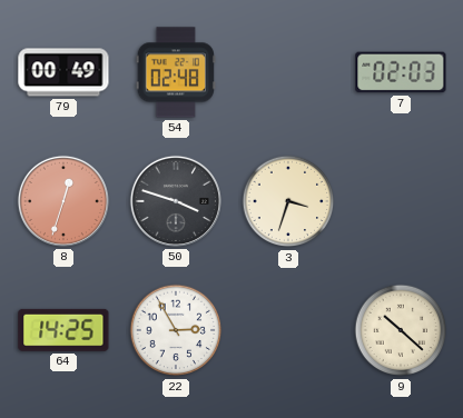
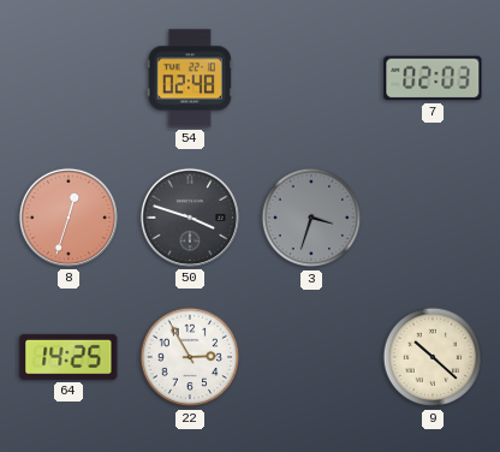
79: 00:49 -> none
3 dial: cream -> grey
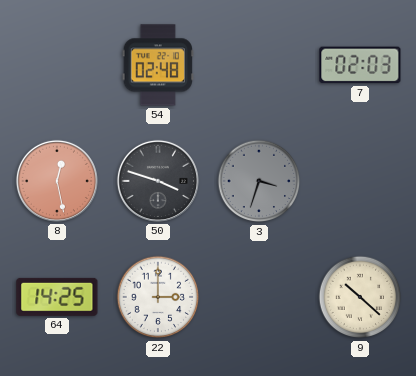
8: 12:33 -> 12:28
22: 2:55 -> 3:00
